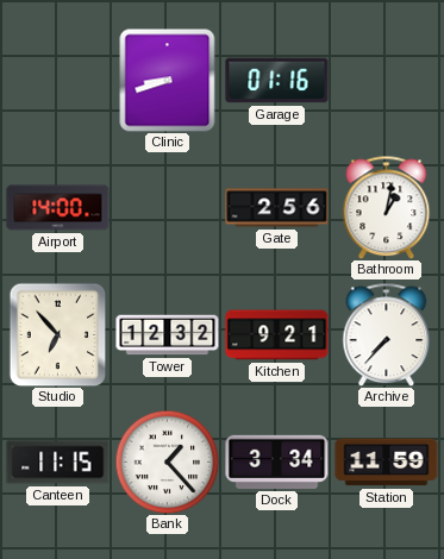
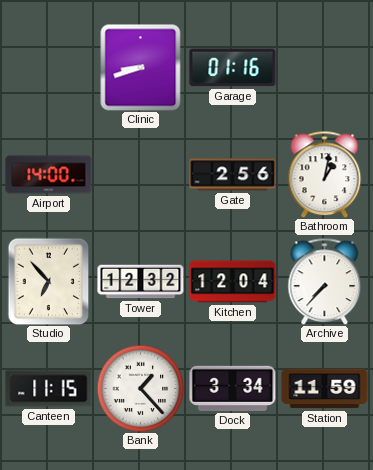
Kitchen: 9:21 -> 12:04
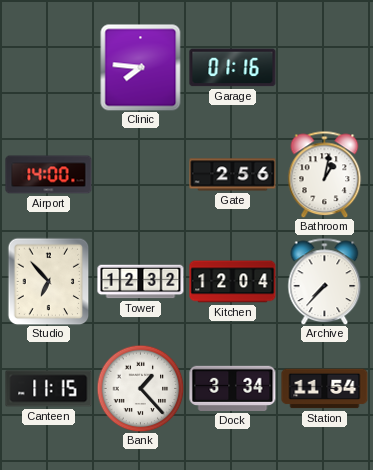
Clinic: 8:42 -> 7:46
Station: 11:59 -> 11:54
